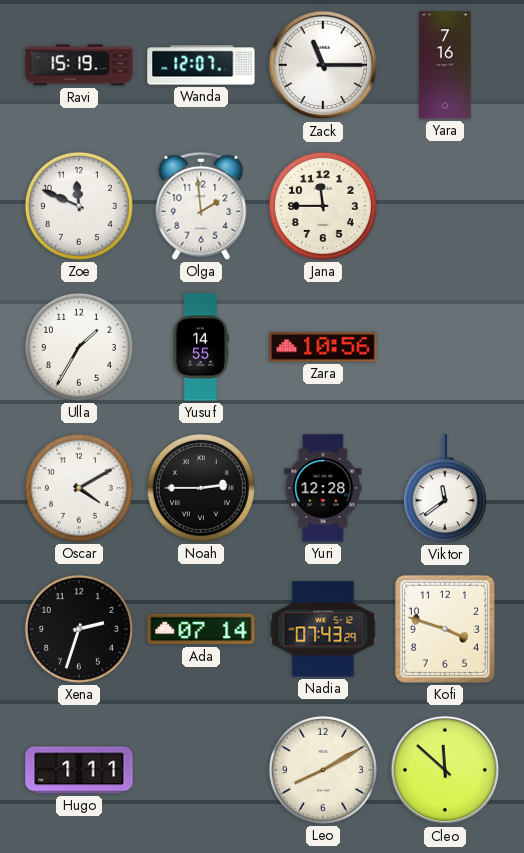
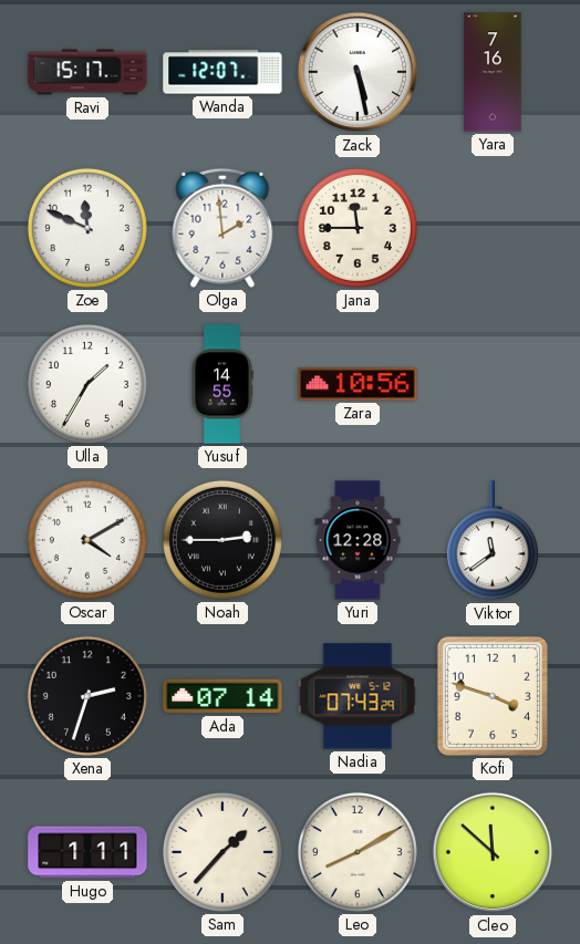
Ravi: 15:19 -> 15:17
Zack: 11:15 -> 5:28
Sam: none -> 1:37
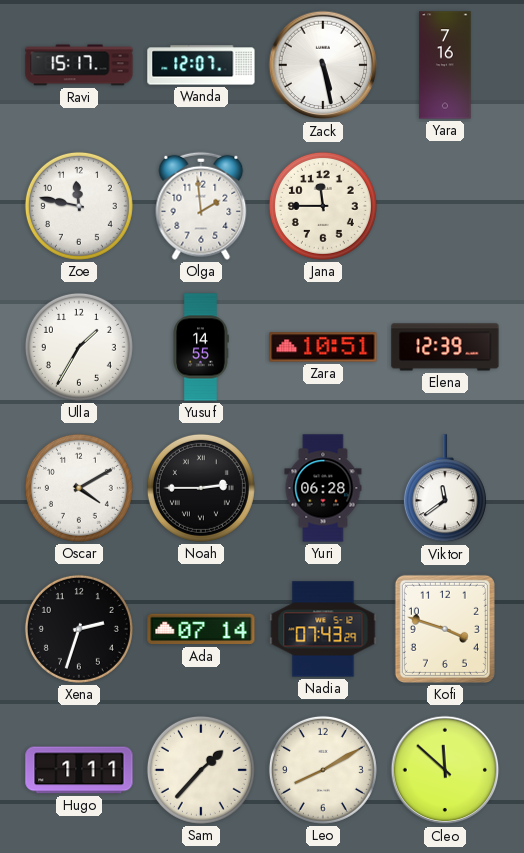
Zoe: 11:49 -> 11:47
Zara: 10:56 -> 10:51
Elena: none -> 12:39
Yuri: 12:28 -> 06:28
